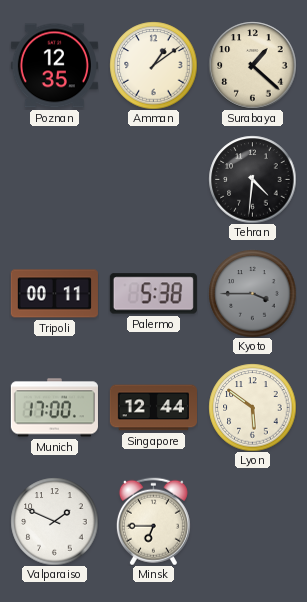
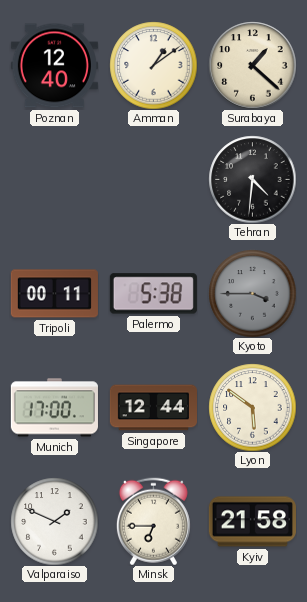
Poznan: 12:35 -> 12:40
Kyiv: none -> 21:58
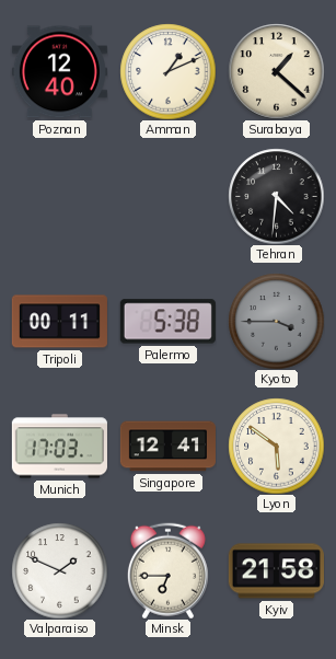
Amman: 1:09 -> 1:11
Munich: 17:00 -> 17:03
Singapore: 12:44 -> 12:41
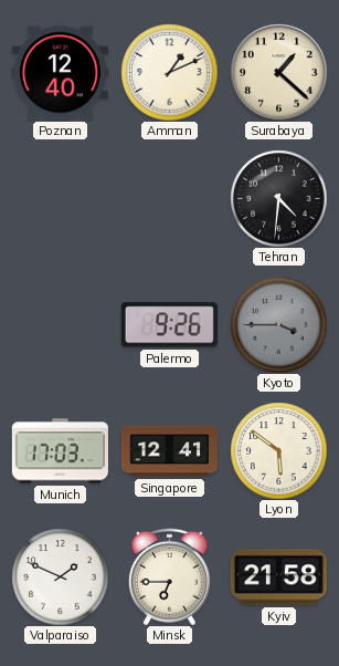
Tripoli: 00:11 -> none
Palermo: 5:38 -> 9:26
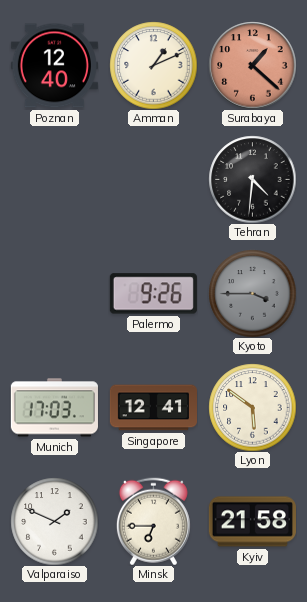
Surabaya dial: cream -> salmon
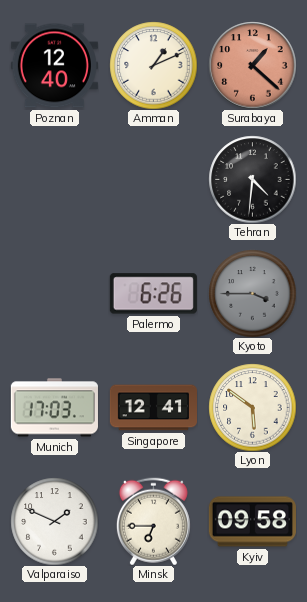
Palermo: 9:26 -> 6:26
Kyiv: 21:58 -> 09:58
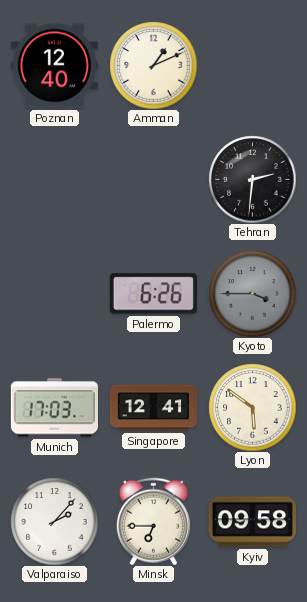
Surabaya: 1:22 -> none
Tehran: 4:31 -> 2:31
Valparaiso: 1:49 -> 2:07
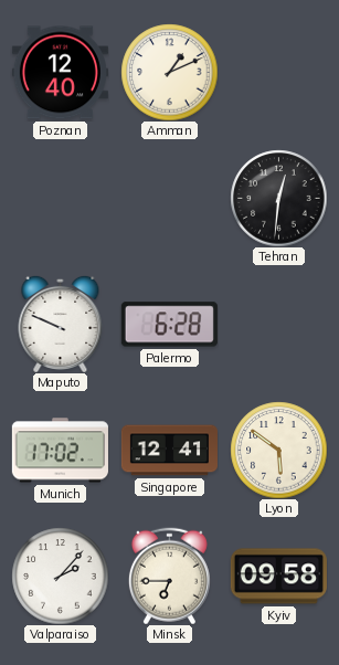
Tehran: 2:31 -> 12:31
Maputo: none -> 9:49
Palermo: 6:26 -> 6:28
Kyoto: 3:45 -> none
Munich: 17:03 -> 17:02
